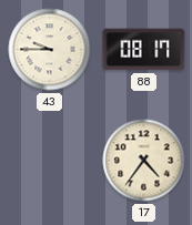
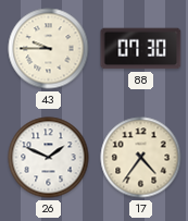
88: 08:17 -> 07:30
26: none -> 1:49
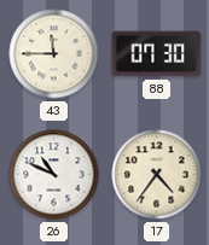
43: 9:45 -> 11:45
26: 1:49 -> 10:49
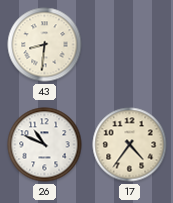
43: 11:45 -> 8:31
88: 07:30 -> none
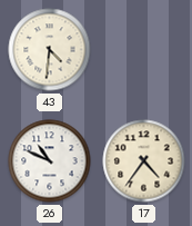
43: 8:31 -> 4:31
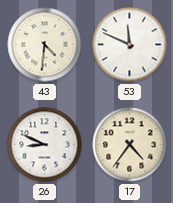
53: none -> 11:49
26: 10:49 -> 8:49
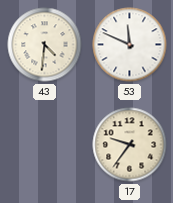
26: 8:49 -> none
17: 4:36 -> 9:36
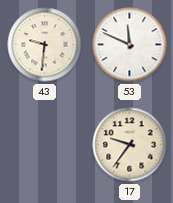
43: 4:31 -> 9:31
